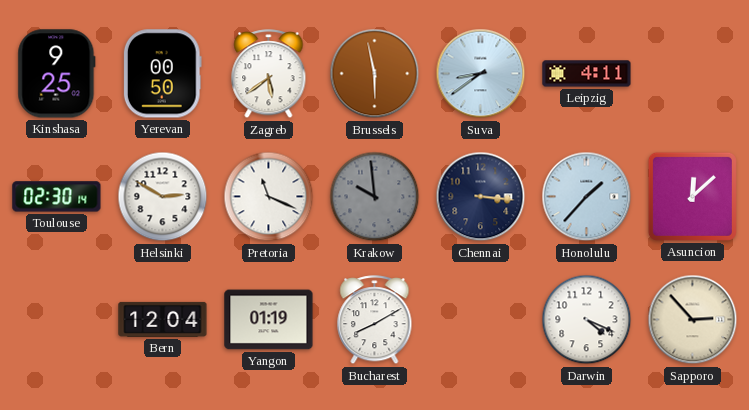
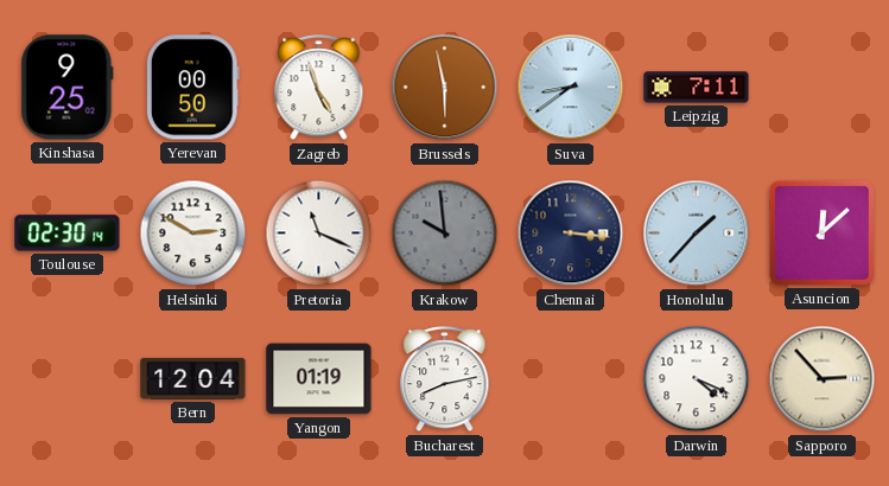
Zagreb: 5:39 -> 4:57
Leipzig: 4:11 -> 7:11
Bucharest: 8:10 -> 8:13
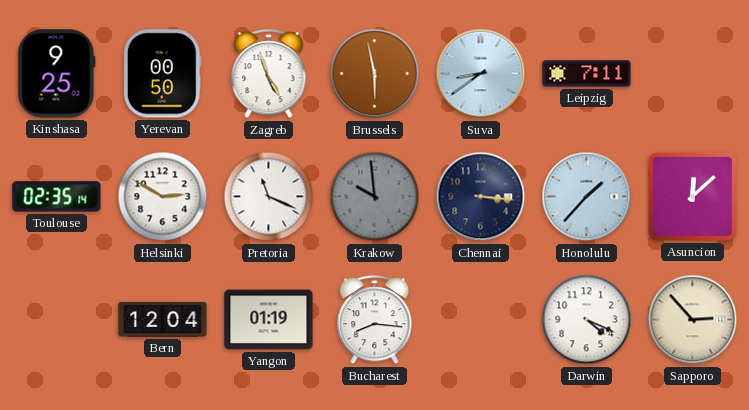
Toulouse: 02:30 -> 02:35
Bucharest: 8:13 -> 8:16
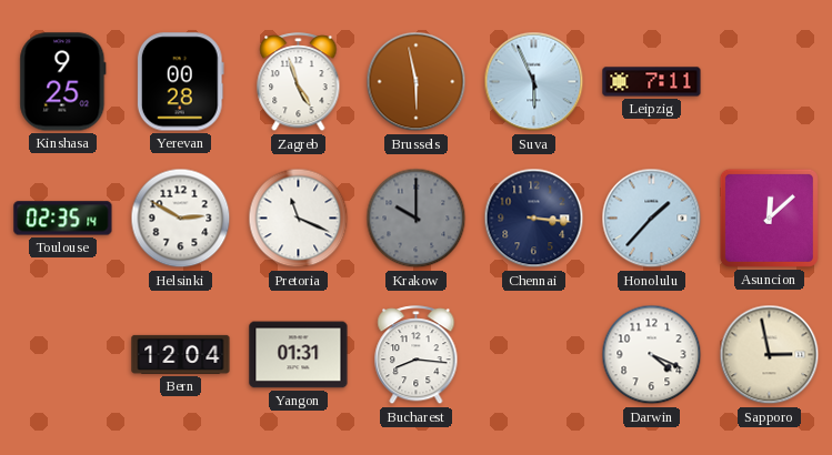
Yerevan: 00:50 -> 00:28
Suva: 8:39 -> 5:56
Krakow: 9:59 -> 10:00
Yangon: 01:19 -> 01:31
Sapporo: 2:53 -> 2:58
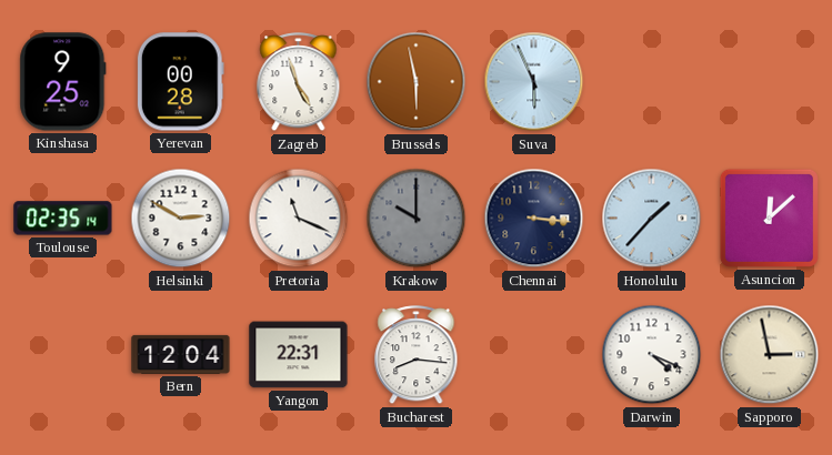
Leipzig: 7:11 -> none
Yangon: 01:31 -> 22:31
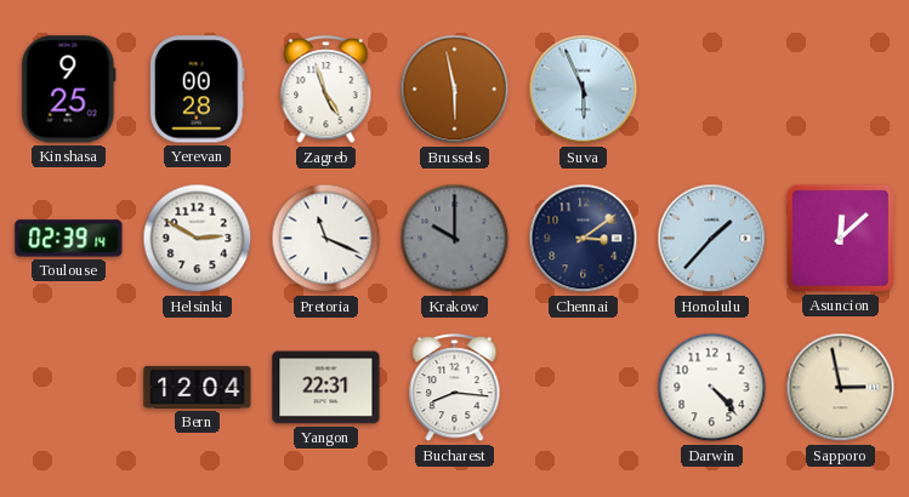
Toulouse: 02:35 -> 02:39
Chennai: 3:16 -> 3:09
Darwin: 4:19 -> 4:23
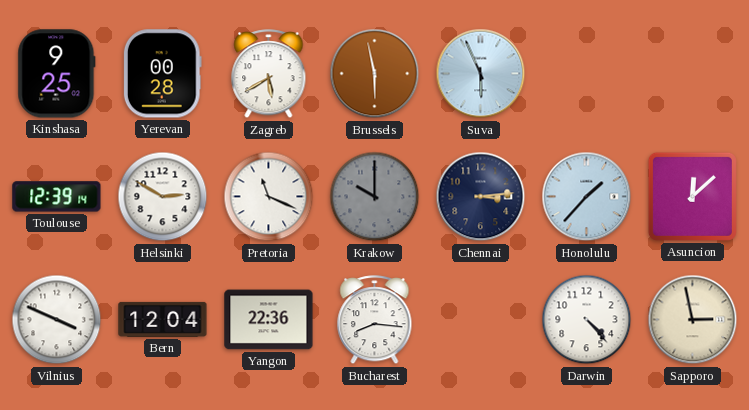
Zagreb: 4:57 -> 5:40
Toulouse: 02:39 -> 12:39
Chennai: 3:09 -> 3:14
Vilnius: none -> 3:49
Yangon: 22:31 -> 22:36
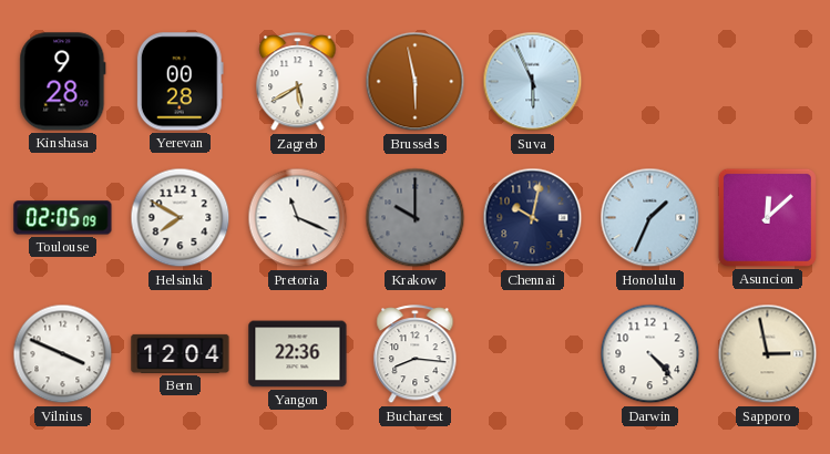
Kinshasa: 9:25 -> 9:28
Toulouse: 12:39 -> 02:05
Helsinki: 2:50 -> 7:50
Chennai: 3:14 -> 10:02
Honolulu: 1:37 -> 1:34
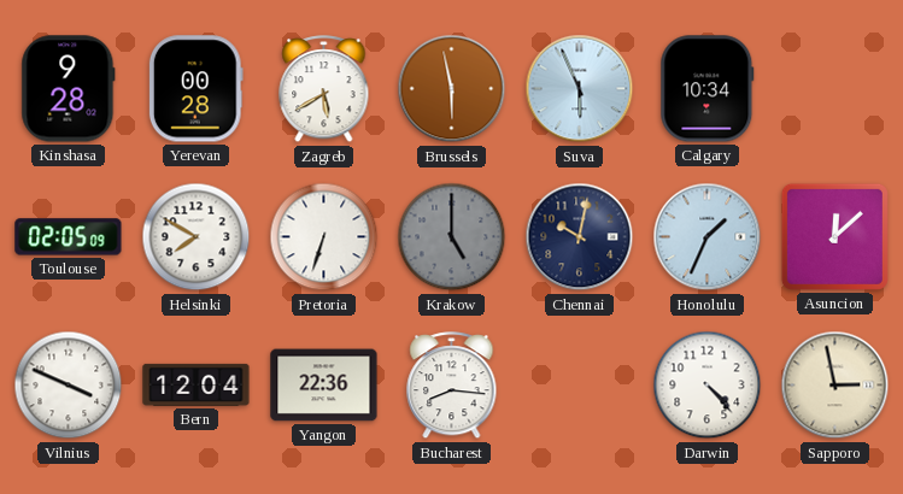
Calgary: none -> 10:34
Pretoria: 11:19 -> 6:33
Krakow: 10:00 -> 5:00
